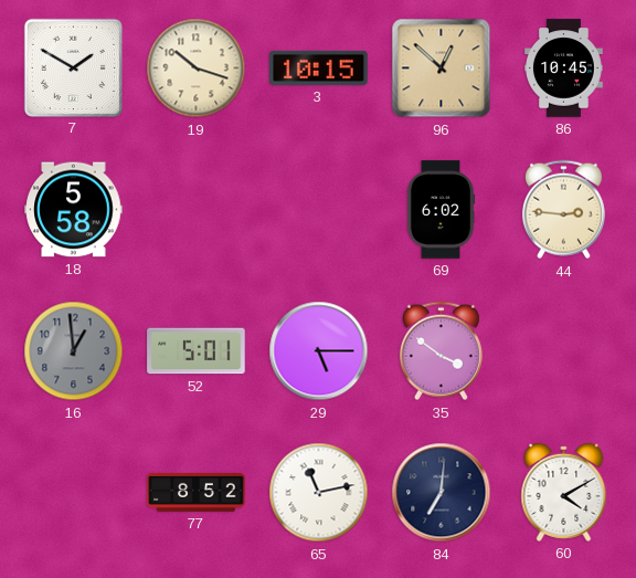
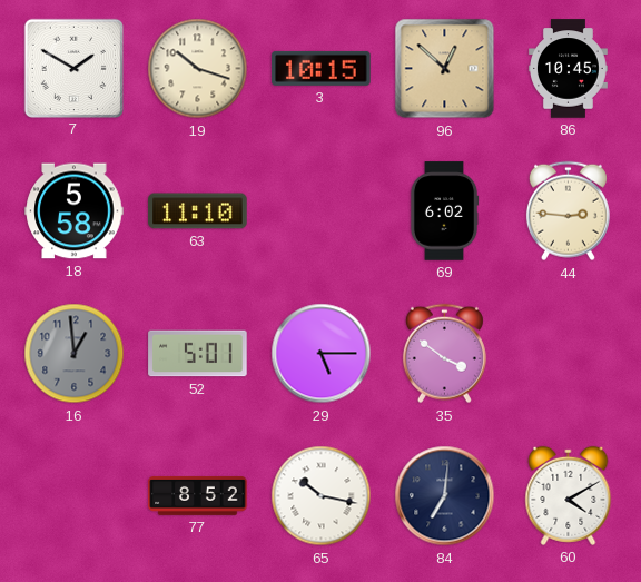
63: none -> 11:10
65: 11:13 -> 10:17
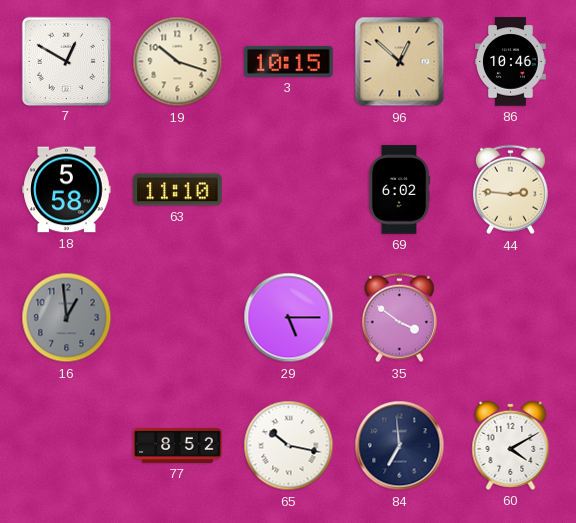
7: 1:50 -> 12:50
86: 10:45 -> 10:46
52: 5:01 -> none
84: 7:01 -> 6:59
